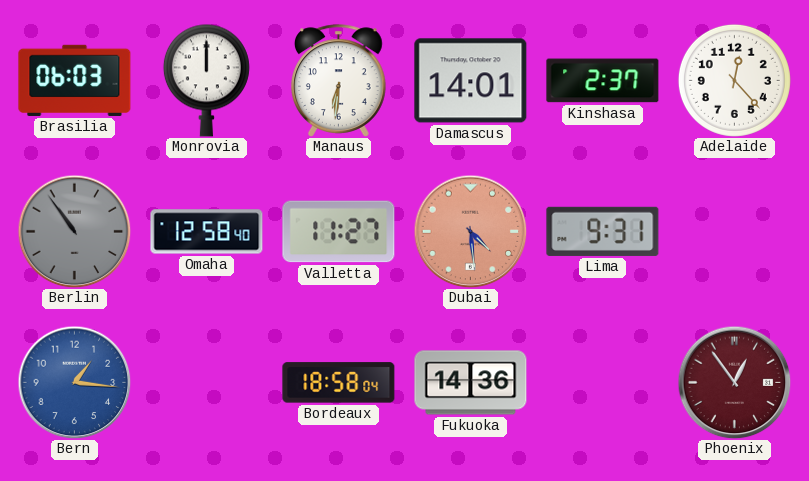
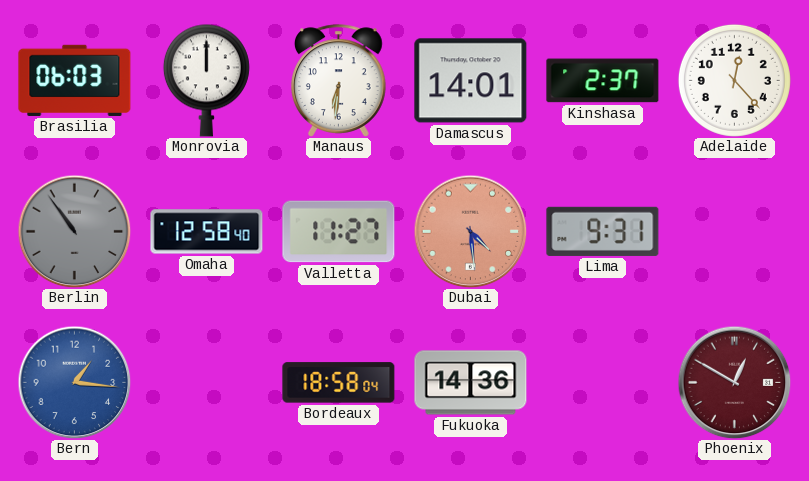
Phoenix: 12:54 -> 12:50
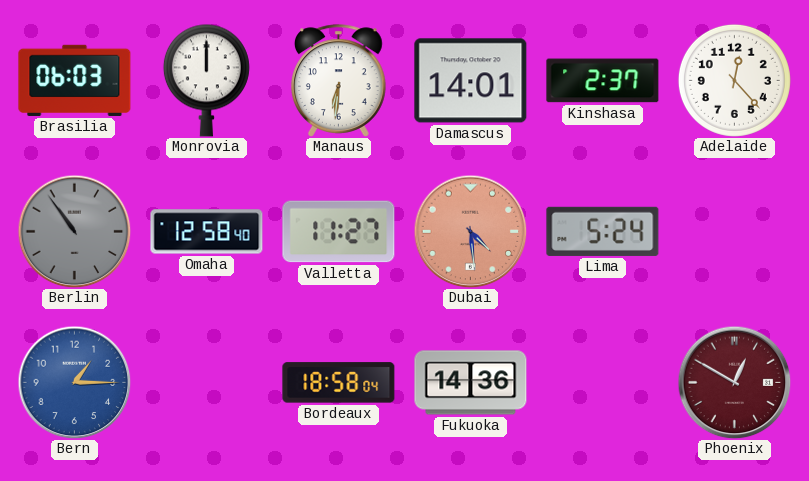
Lima: 9:31 -> 5:24
Bern: 1:16 -> 1:15
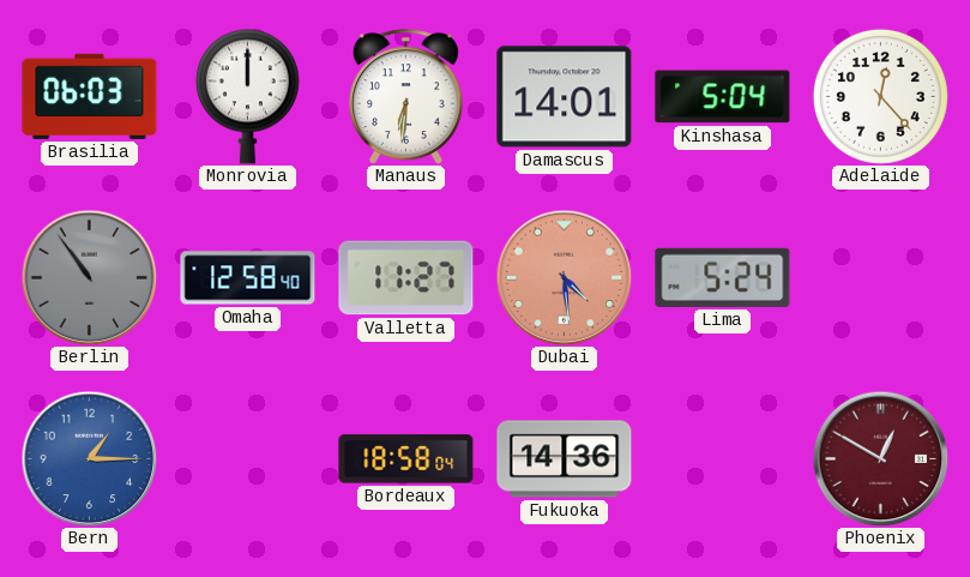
Kinshasa: 2:37 -> 5:04
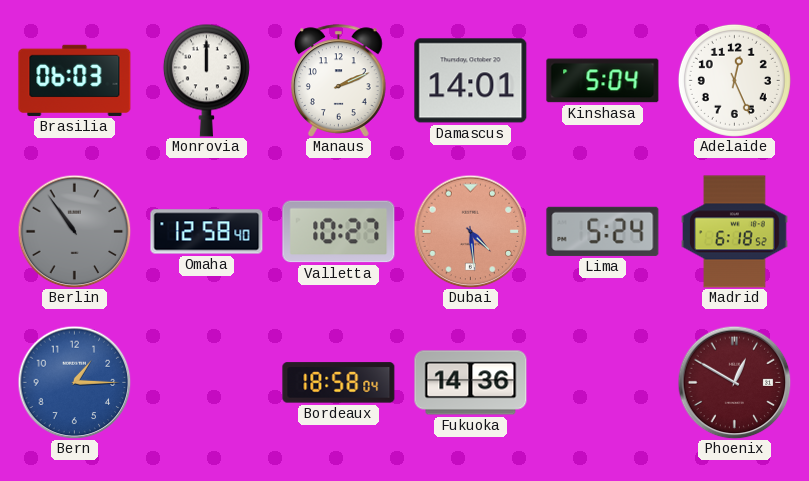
Manaus: 6:31 -> 2:11
Adelaide: 12:23 -> 12:26
Valletta: 11:27 -> 10:27
Madrid: none -> 6:18
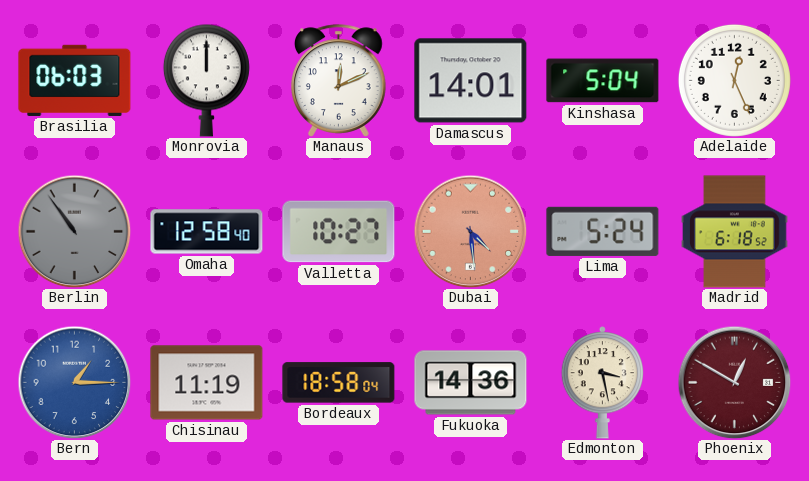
Manaus: 2:11 -> 12:11
Chisinau: none -> 11:19
Edmonton: none -> 3:28
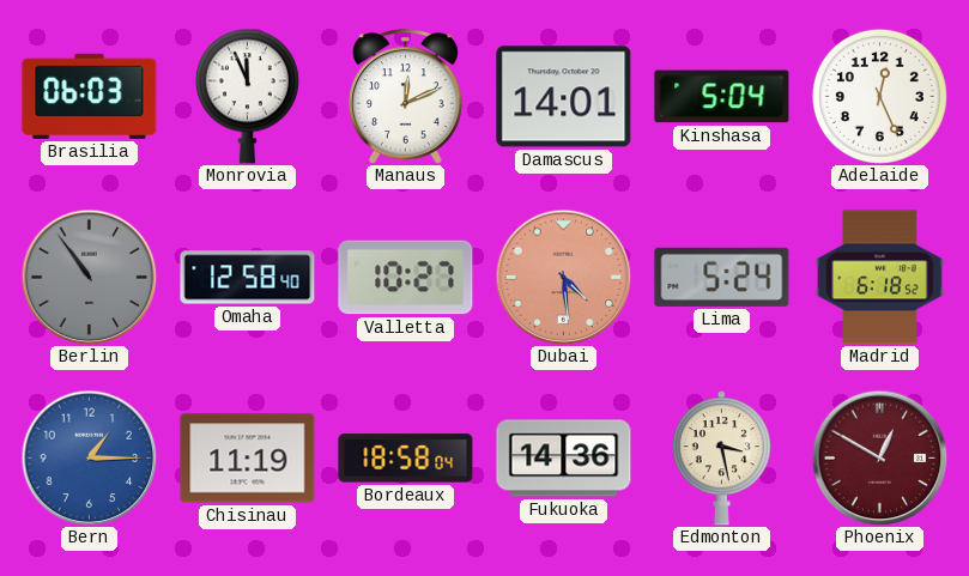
Monrovia: 12:00 -> 11:56
